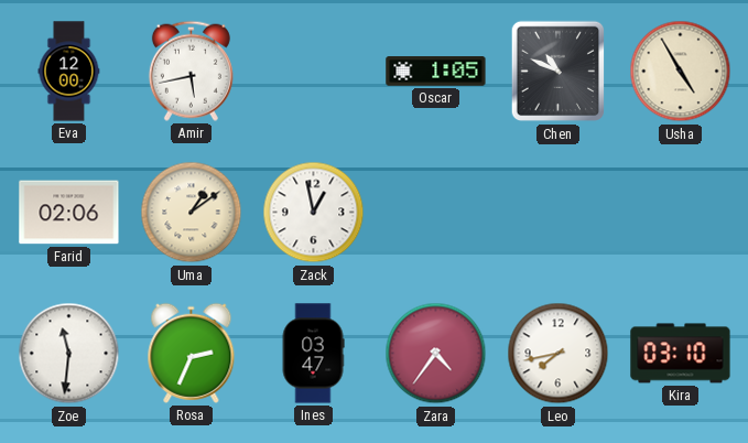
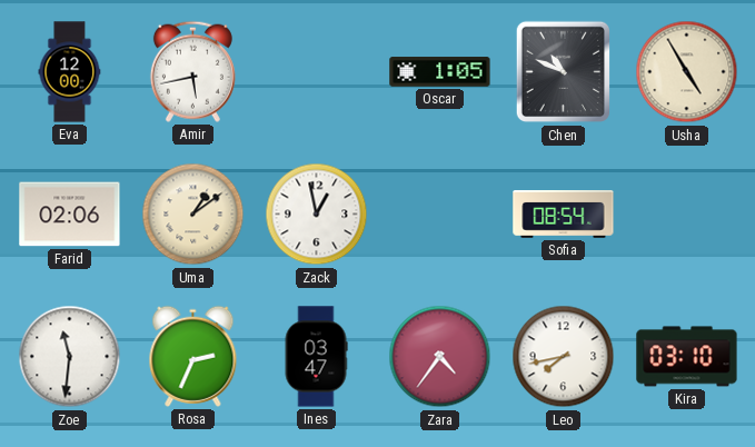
Sofia: none -> 08:54
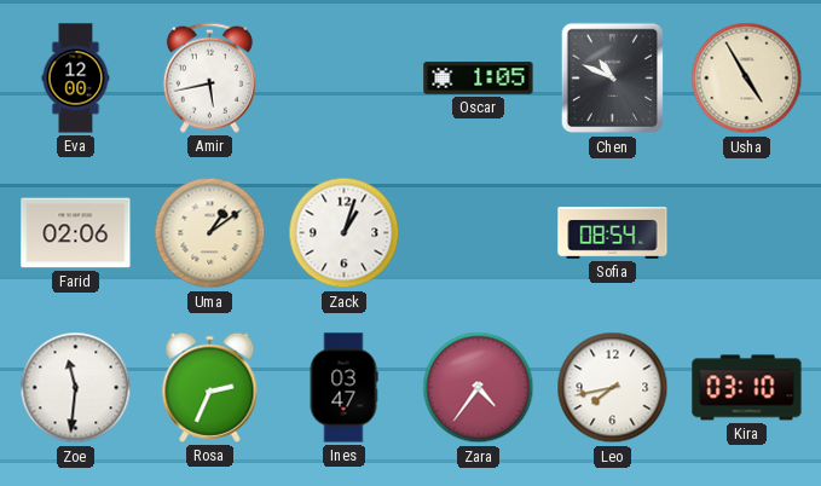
Zack: 12:58 -> 1:03
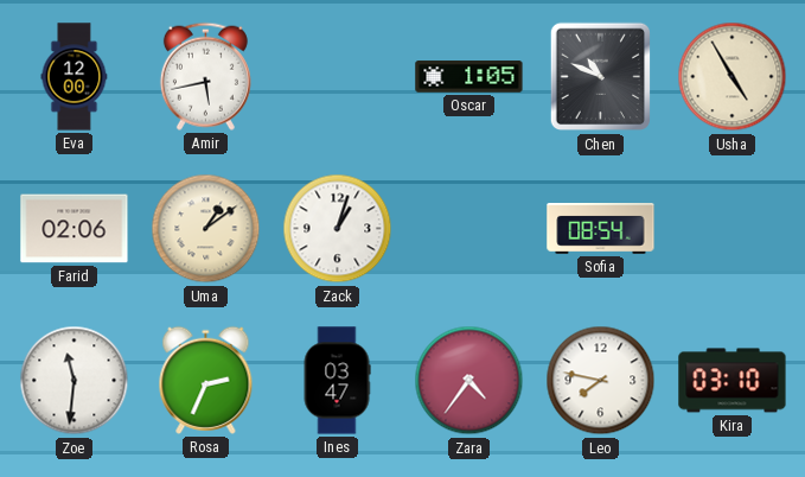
Leo: 7:43 -> 7:47
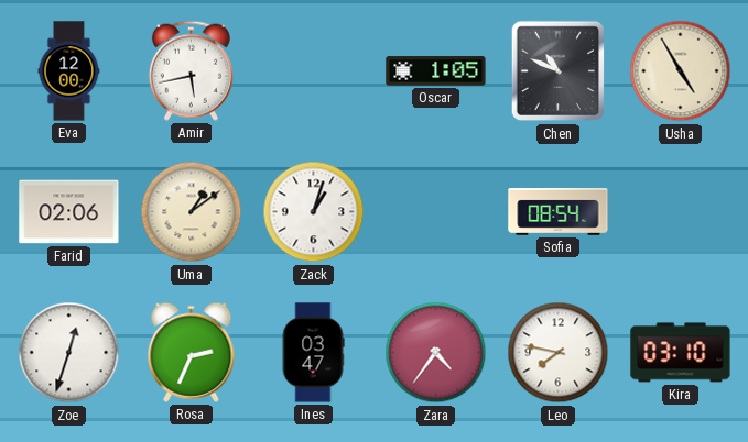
Zoe: 11:31 -> 12:33
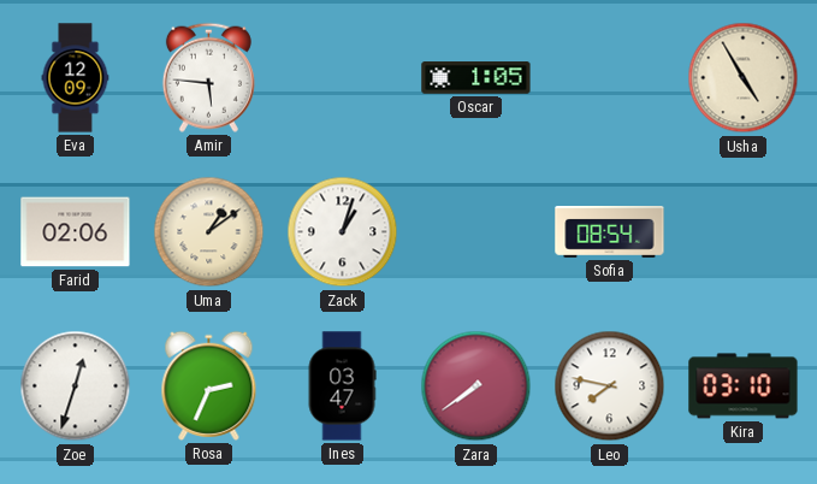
Eva: 12:00 -> 12:09
Amir: 5:43 -> 5:46
Chen: 10:49 -> none
Zara: 4:36 -> 7:39
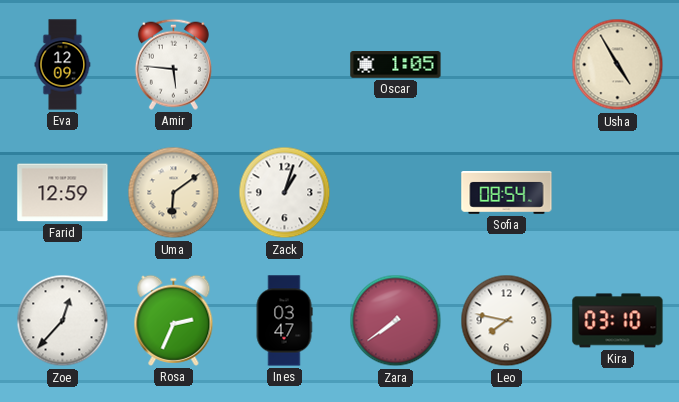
Farid: 02:06 -> 12:59
Uma: 1:09 -> 6:09
Zoe: 12:33 -> 12:37
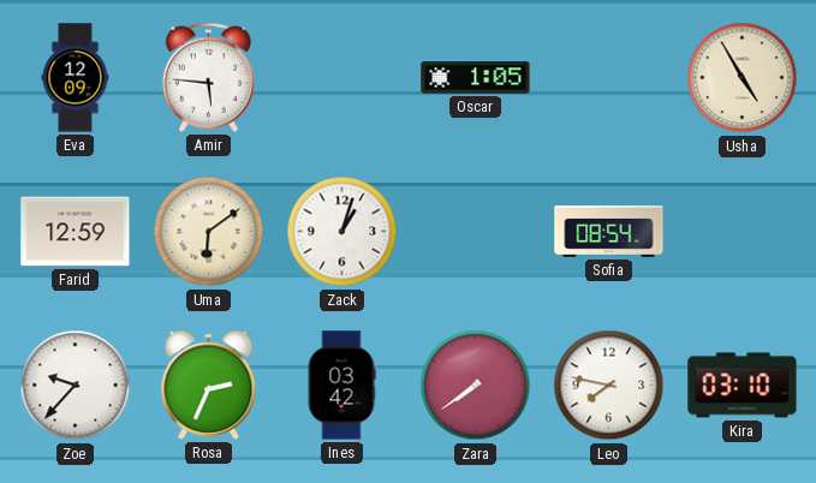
Zoe: 12:37 -> 9:37
Ines: 03:47 -> 03:42
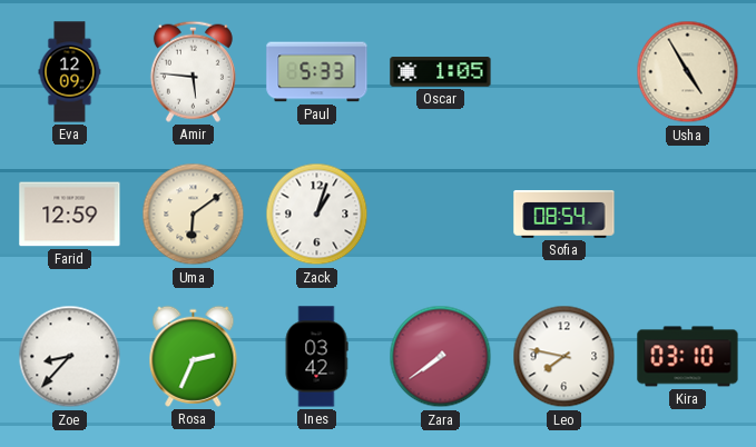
Paul: none -> 5:33
Zoe: 9:37 -> 8:37
